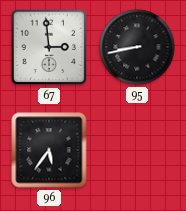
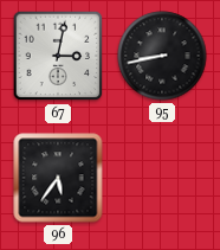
67: 2:59 -> 3:02
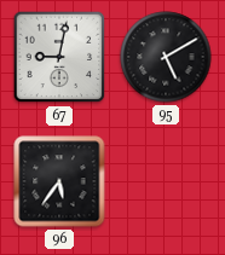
67: 3:02 -> 9:02
95: 8:43 -> 5:10
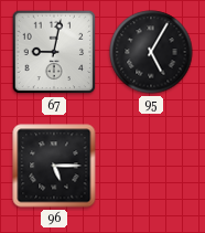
95: 5:10 -> 5:05
96: 5:36 -> 5:15
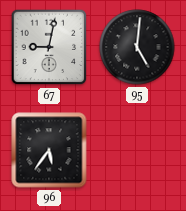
95: 5:05 -> 5:01
96: 5:15 -> 5:36
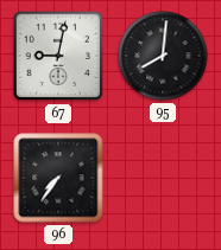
95: 5:01 -> 8:01
96: 5:36 -> 7:36
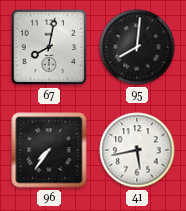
67: 9:02 -> 8:02
41: none -> 5:43
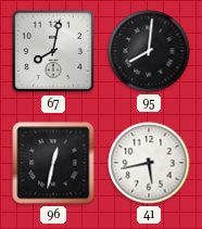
96: 7:36 -> 12:32
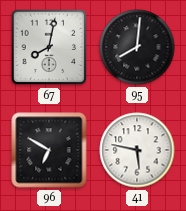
96: 12:32 -> 6:50
41: 5:43 -> 5:47
